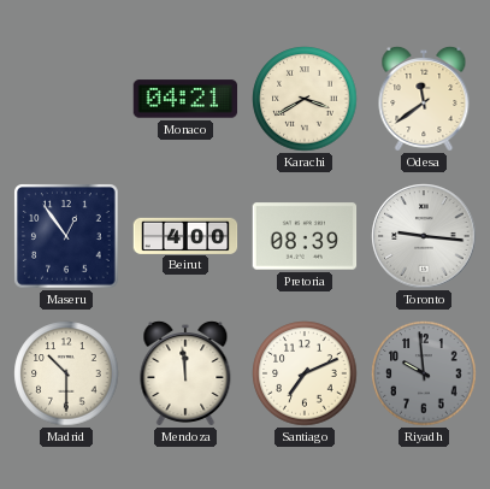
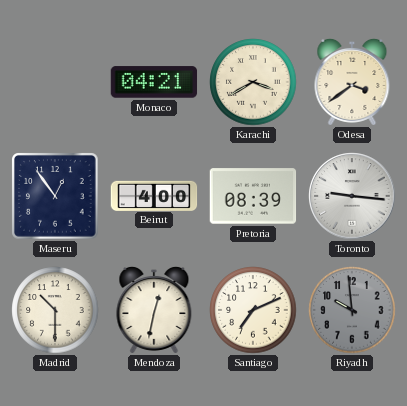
Odesa: 11:39 -> 3:39
Mendoza: 11:59 -> 12:32
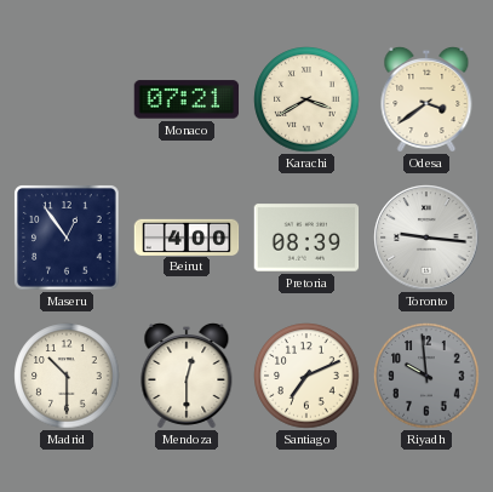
Monaco: 04:21 -> 07:21
Mendoza: 12:32 -> 12:30
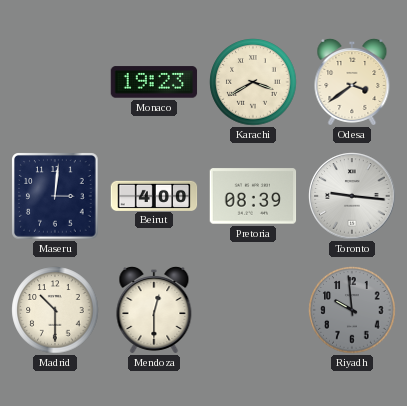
Monaco: 07:21 -> 19:23
Maseru: 12:54 -> 3:01
Santiago: 7:11 -> none
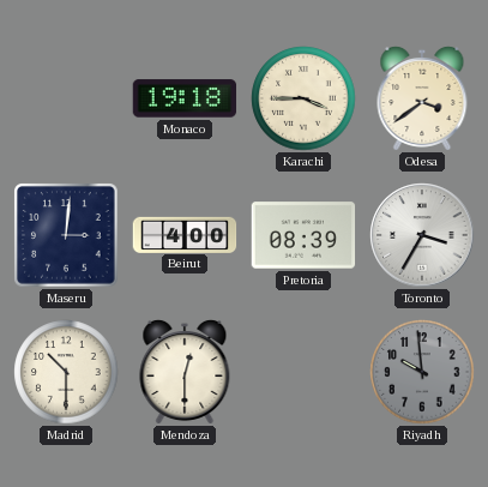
Monaco: 19:23 -> 19:18
Karachi: 3:40 -> 3:45
Toronto: 9:16 -> 3:35
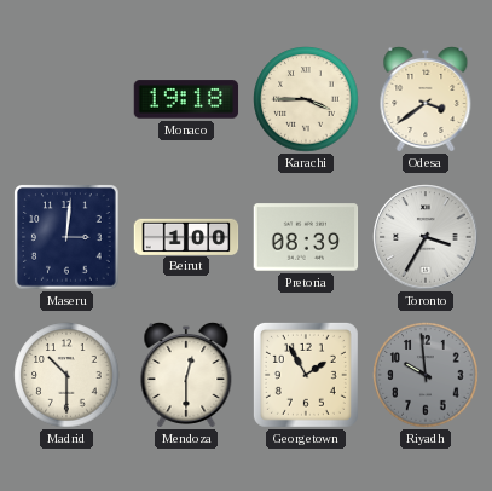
Beirut: 4:00 -> 1:00
Georgetown: none -> 1:55
